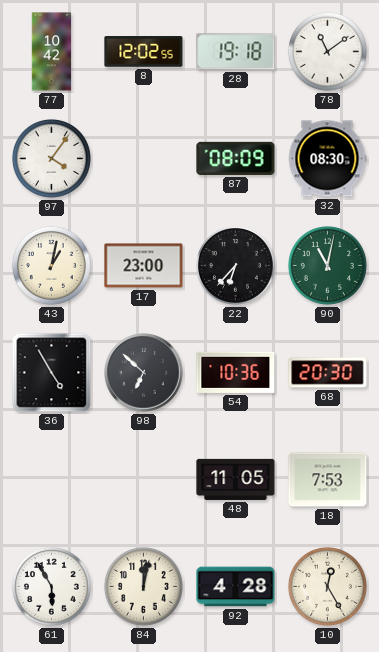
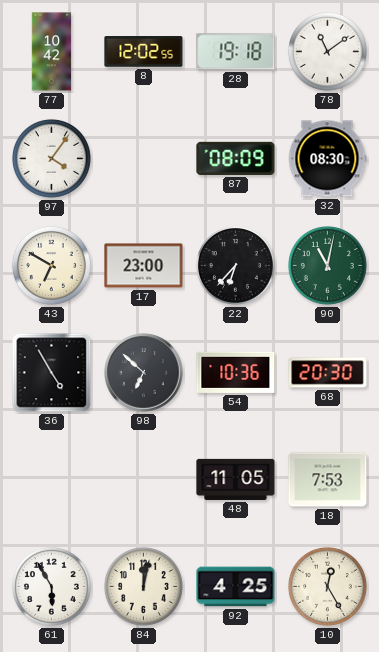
43: 1:02 -> 6:50
92: 4:28 -> 4:25
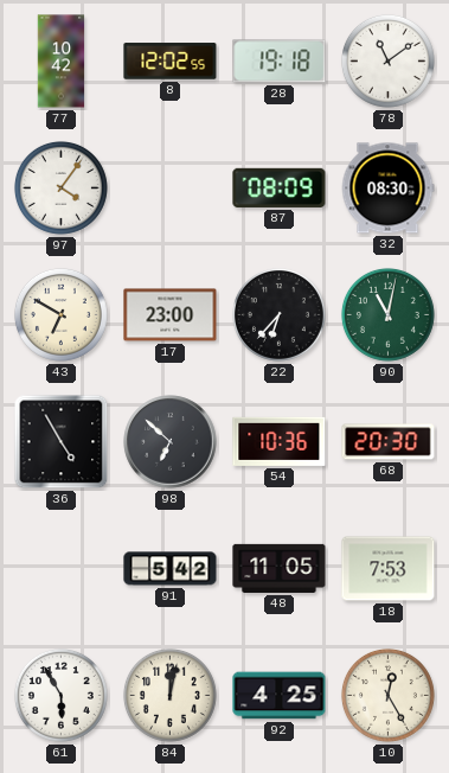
91: none -> 5:42
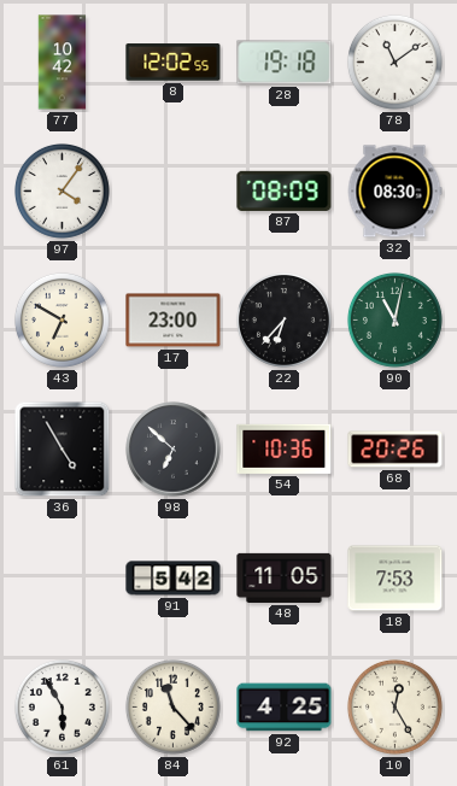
68: 20:30 -> 20:26
84: 12:02 -> 11:23
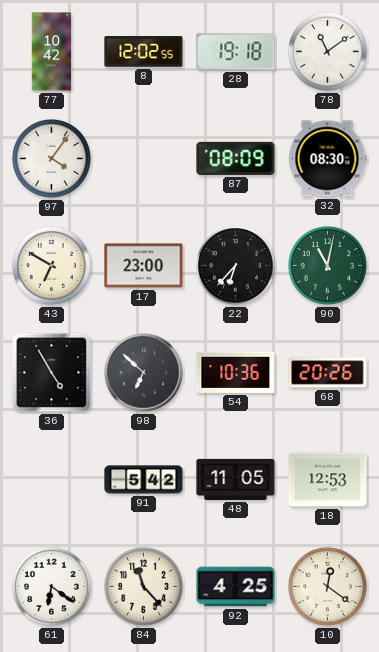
18: 7:53 -> 12:53
61: 5:55 -> 6:21
10: 12:25 -> 12:21
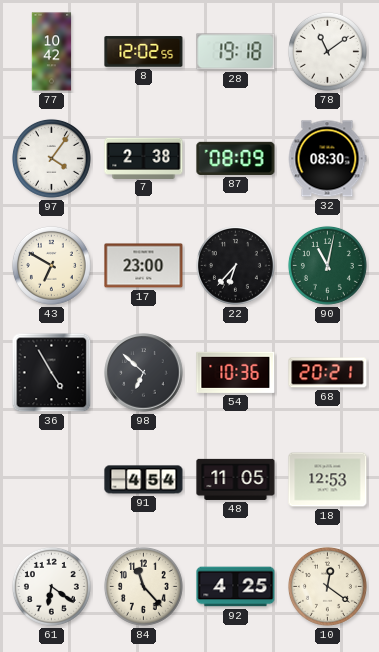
7: none -> 2:38
68: 20:26 -> 20:21
91: 5:42 -> 4:54
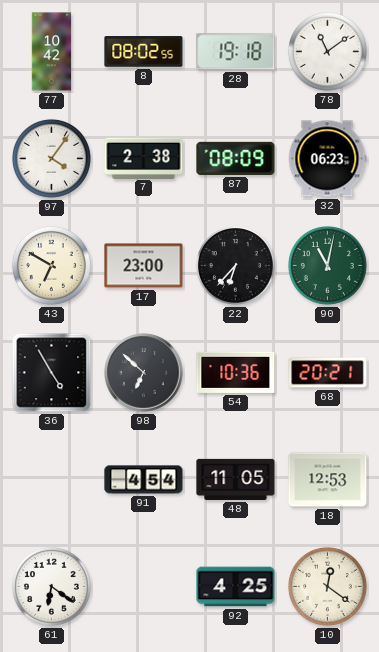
8: 12:02 -> 08:02
32: 08:30 -> 06:23
84: 11:23 -> none
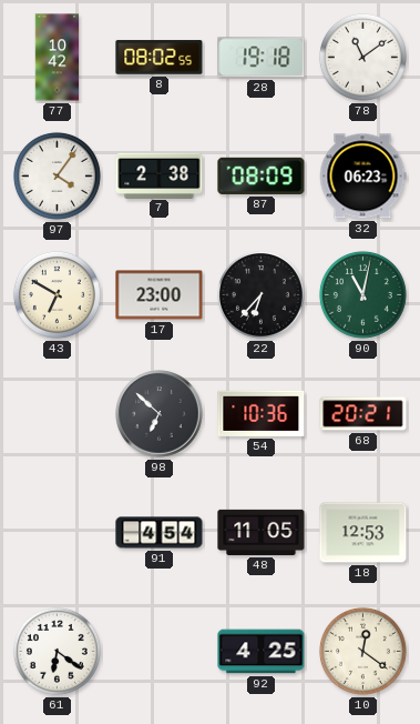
36: 4:55 -> none
